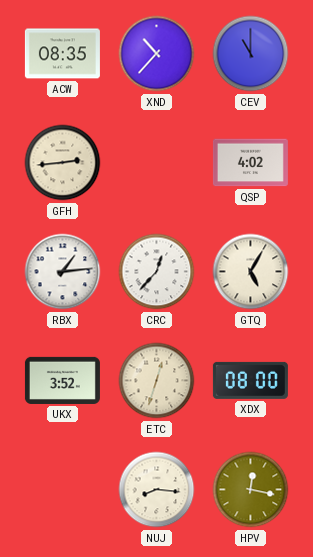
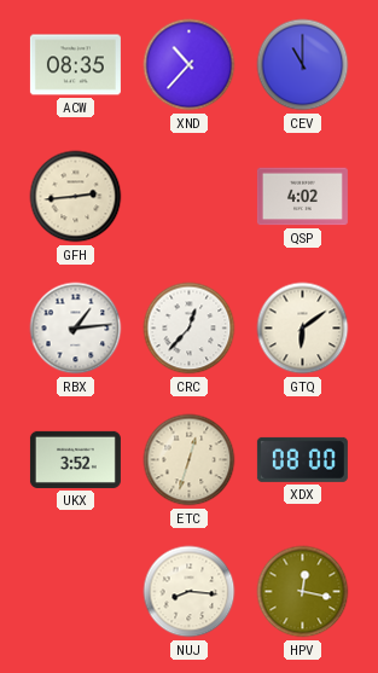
GTQ: 5:05 -> 6:09
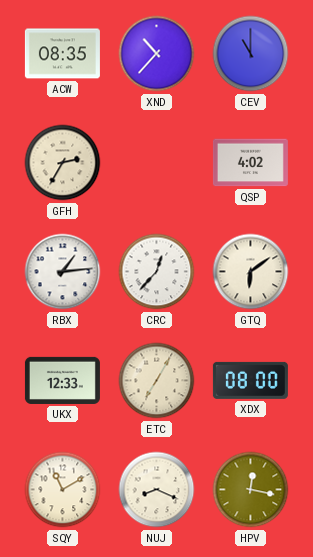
GFH: 2:44 -> 2:35
UKX: 3:52 -> 12:33
ETC: 12:33 -> 7:05
SQY: none -> 11:10
NUJ: 8:16 -> 8:19
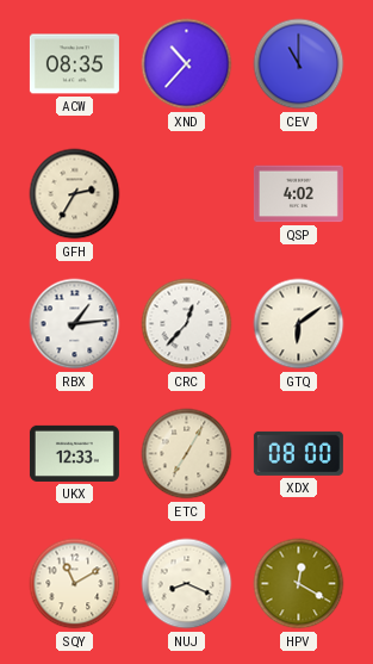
HPV: 12:17 -> 12:20
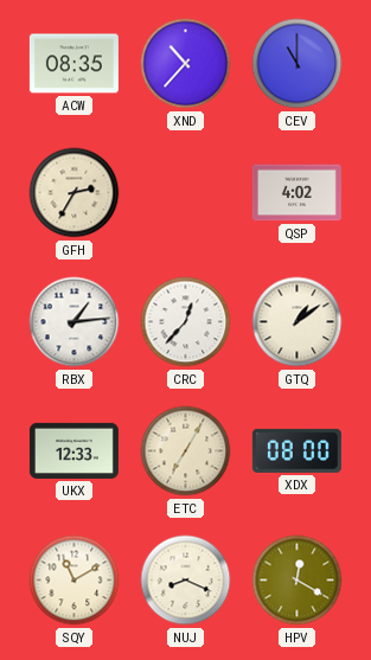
GTQ: 6:09 -> 1:09
